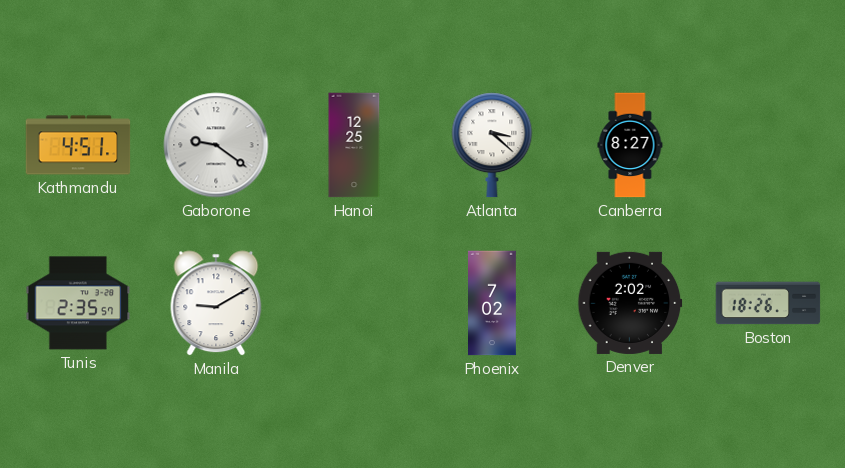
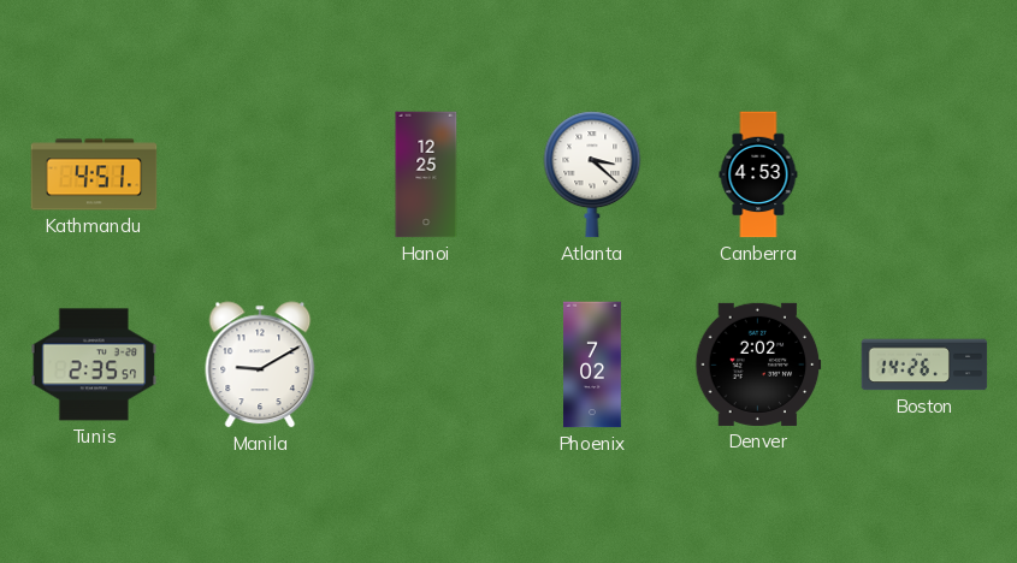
Gaborone: 9:21 -> none
Canberra: 8:27 -> 4:53
Boston: 18:26 -> 14:26
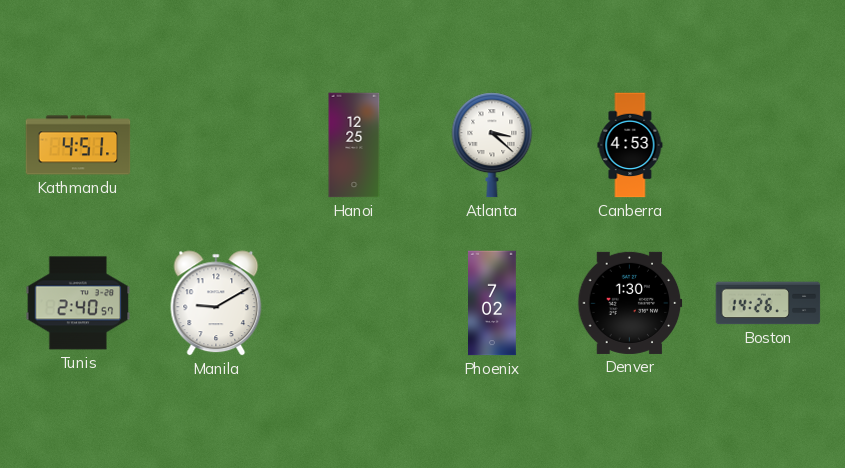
Tunis: 2:35 -> 2:40
Denver: 2:02 -> 1:30
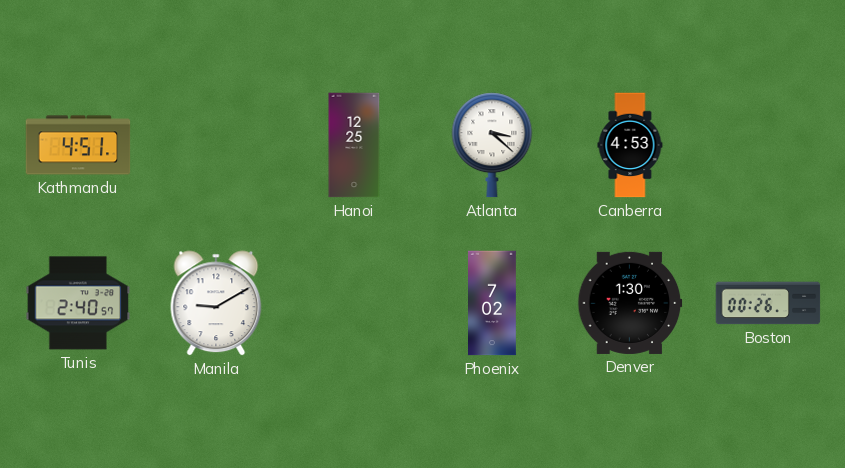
Boston: 14:26 -> 00:26
